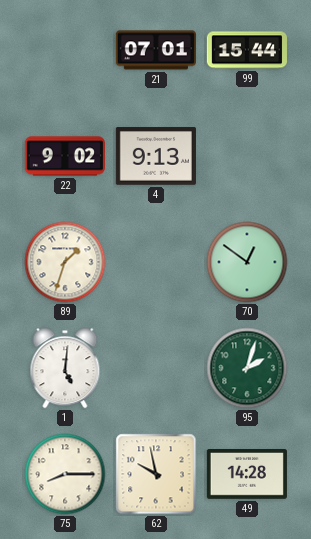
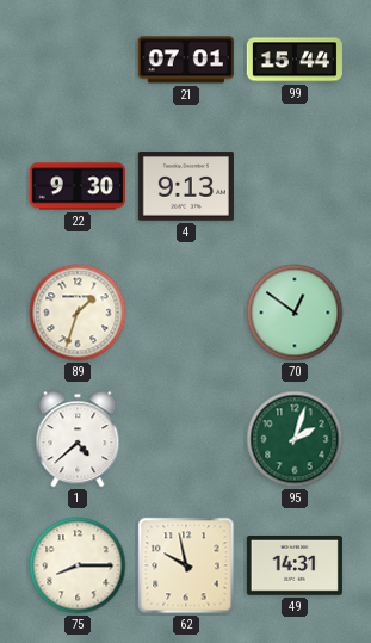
22: 9:02 -> 9:30
1: 5:01 -> 4:38
49: 14:28 -> 14:31
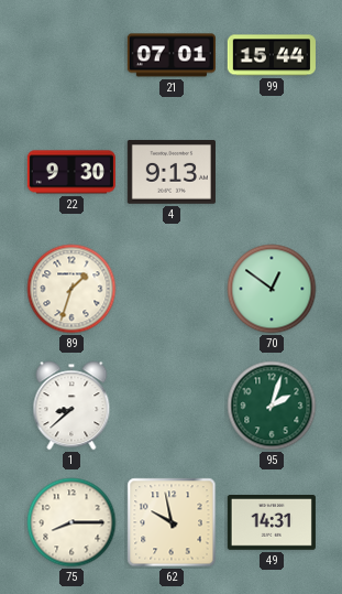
1: 4:38 -> 8:38
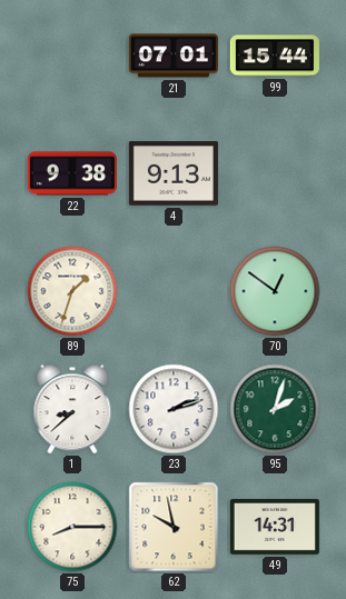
22: 9:30 -> 9:38
23: none -> 2:12
